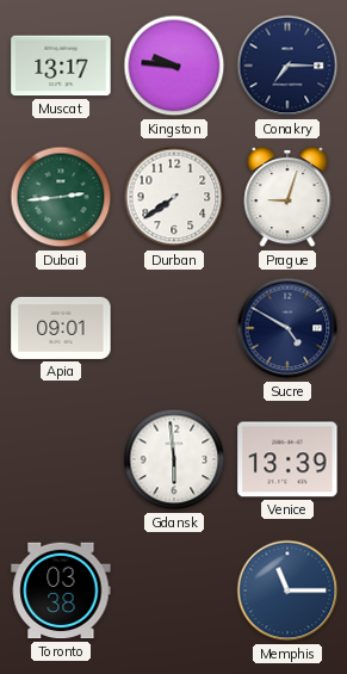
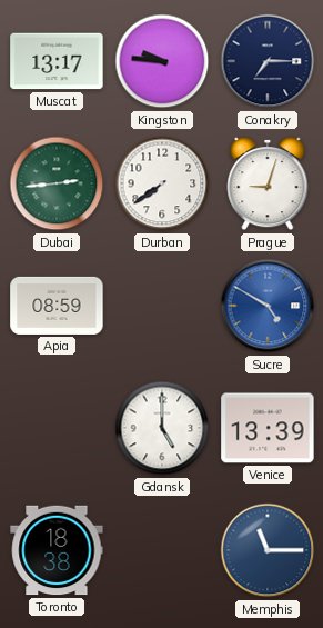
Apia: 09:01 -> 08:59
Sucre dial: navy -> blue
Gdansk: 5:59 -> 5:00
Toronto: 03:38 -> 18:38
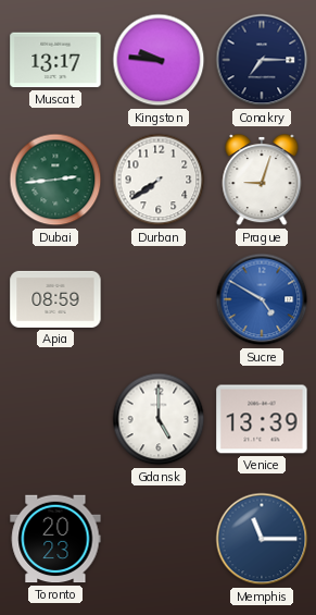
Toronto: 18:38 -> 20:23
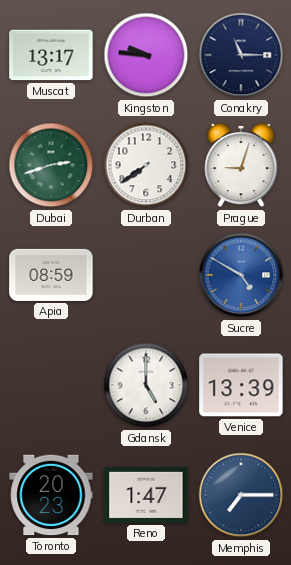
Conakry: 7:15 -> 11:15
Dubai: 2:44 -> 2:42
Reno: none -> 1:47
Memphis: 11:15 -> 7:15
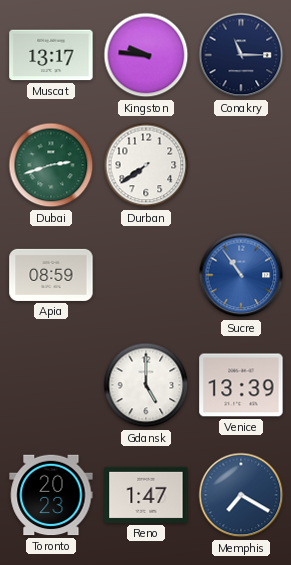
Prague: 9:03 -> none
Sucre: 4:50 -> 10:54
Memphis: 7:15 -> 7:20
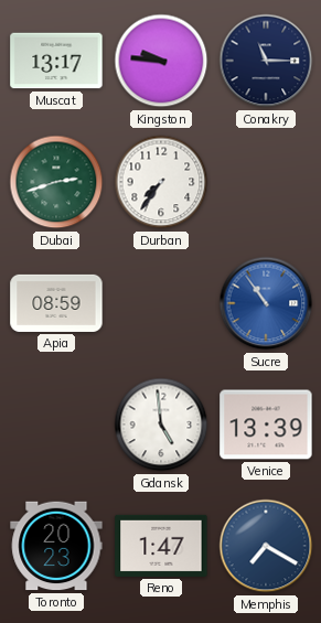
Durban: 7:39 -> 7:36
Gdansk: 5:00 -> 4:59
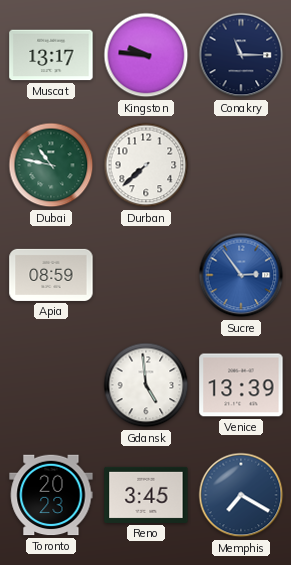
Dubai: 2:42 -> 10:47
Durban: 7:36 -> 7:38
Sucre: 10:54 -> 2:54
Reno: 1:47 -> 3:45
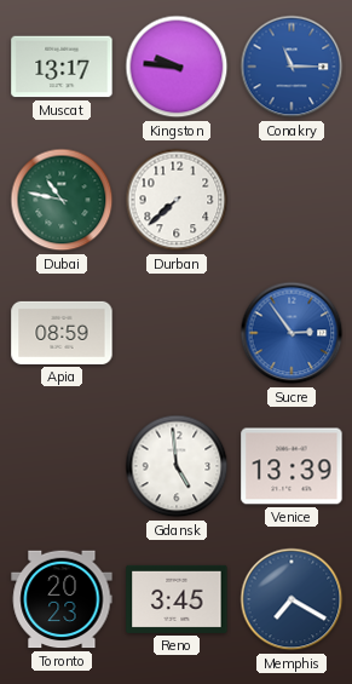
Conakry dial: navy -> blue
